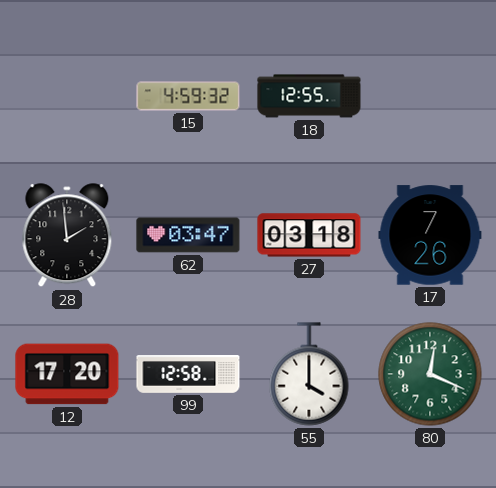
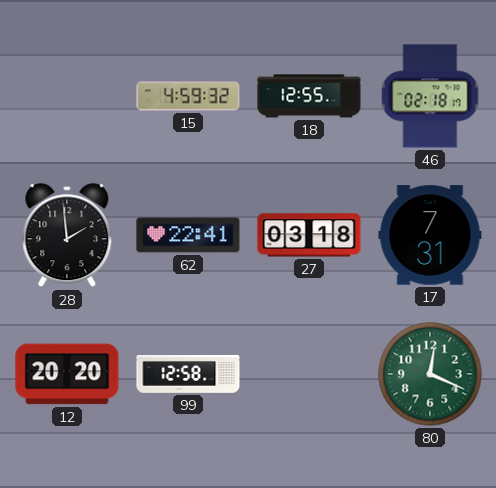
46: none -> 02:18
62: 03:47 -> 22:41
17: 7:26 -> 7:31
12: 17:20 -> 20:20
55: 4:00 -> none
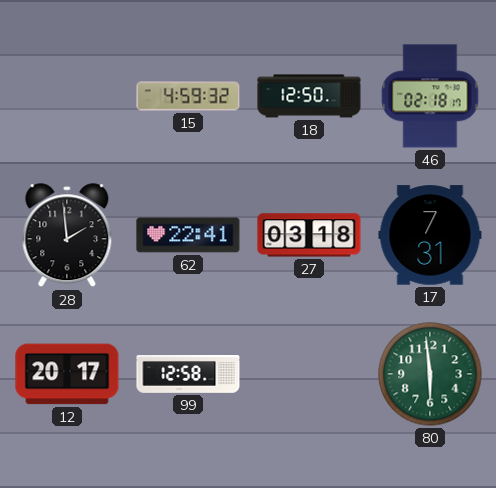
18: 12:55 -> 12:50
12: 20:20 -> 20:17
80: 12:19 -> 5:59
